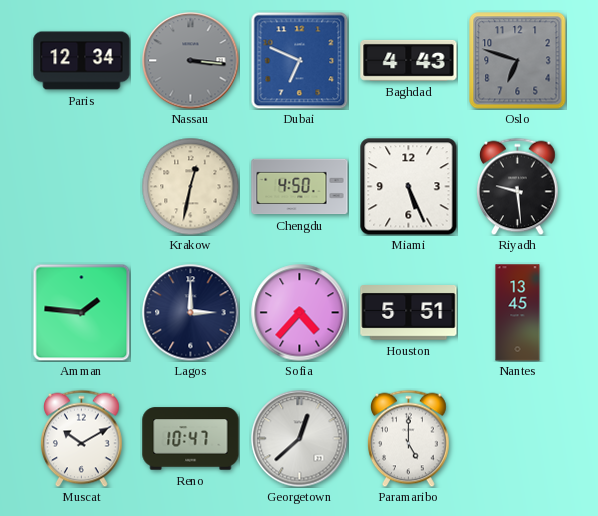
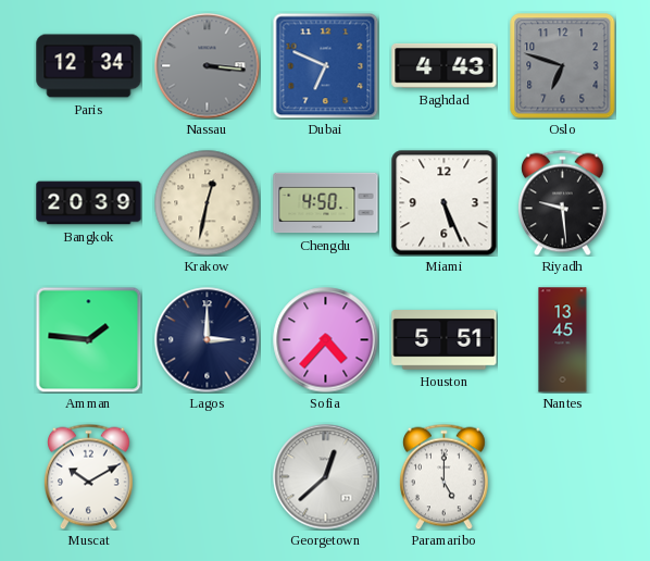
Bangkok: none -> 20:39
Reno: 10:47 -> none
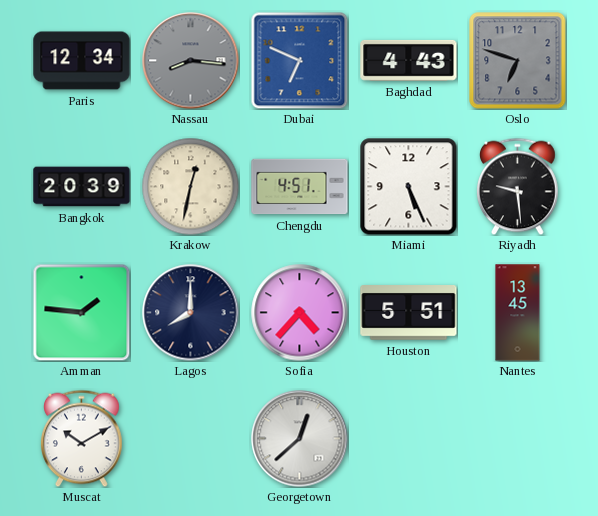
Nassau: 3:16 -> 8:16
Chengdu: 4:50 -> 4:51
Lagos: 3:00 -> 8:00
Paramaribo: 5:00 -> none
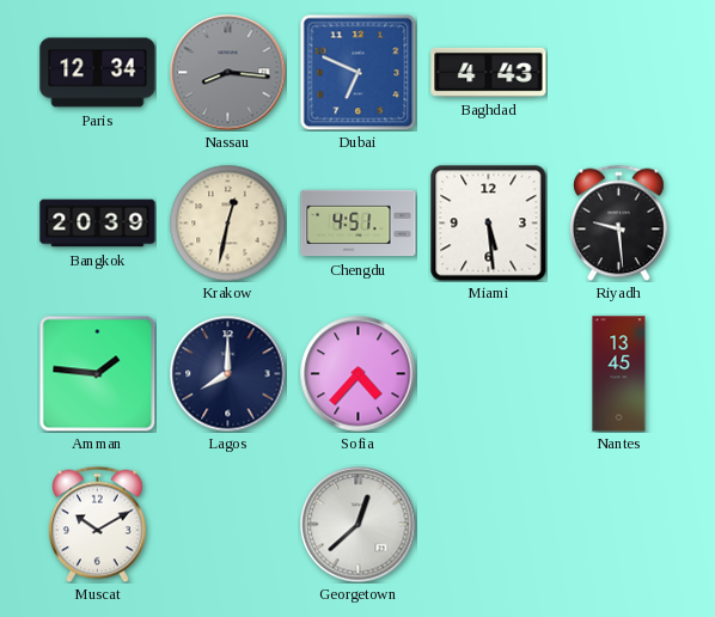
Oslo: 6:48 -> none
Miami: 5:26 -> 5:29
Houston: 5:51 -> none
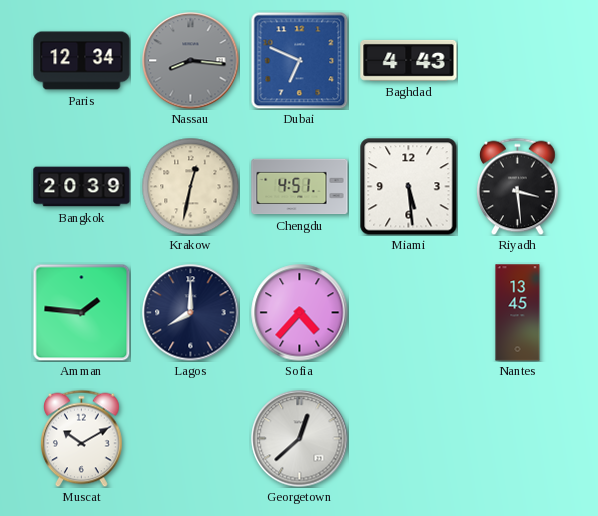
Riyadh: 9:29 -> 3:29
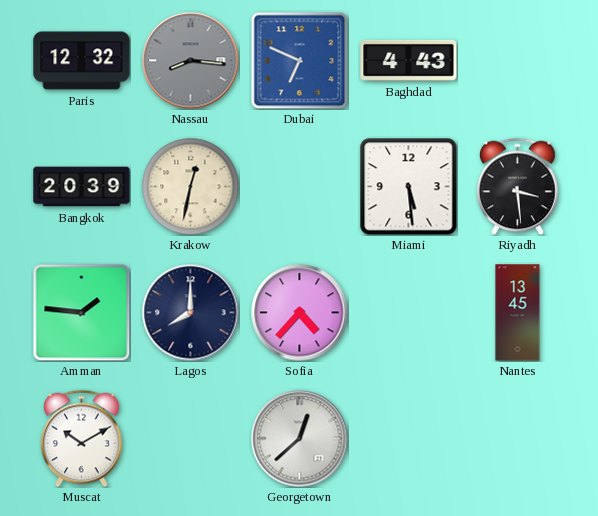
Paris: 12:34 -> 12:32
Chengdu: 4:51 -> none
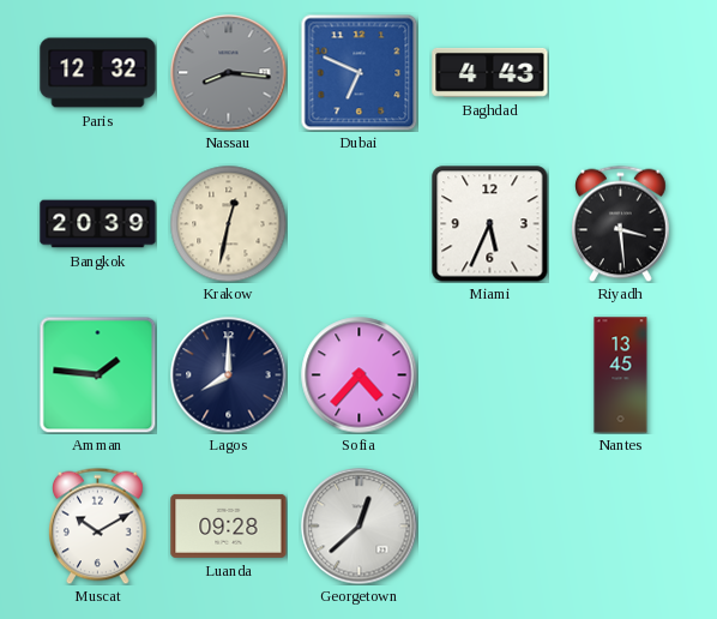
Miami: 5:29 -> 5:34
Luanda: none -> 09:28
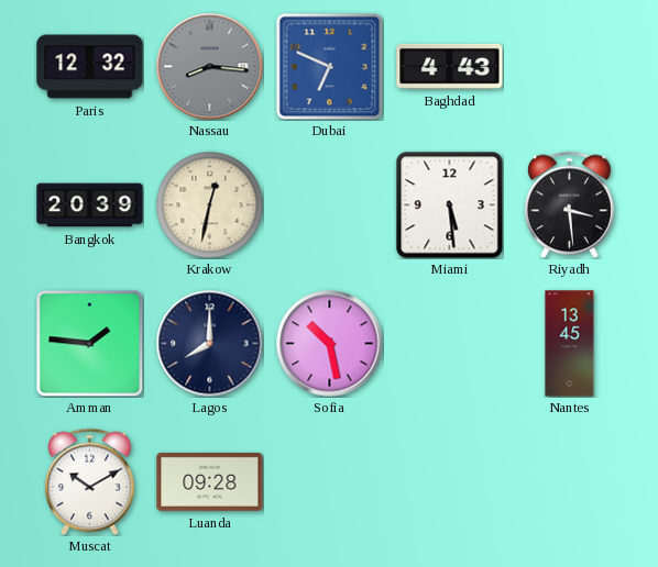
Miami: 5:34 -> 5:29
Sofia: 4:37 -> 10:28
Georgetown: 12:38 -> none
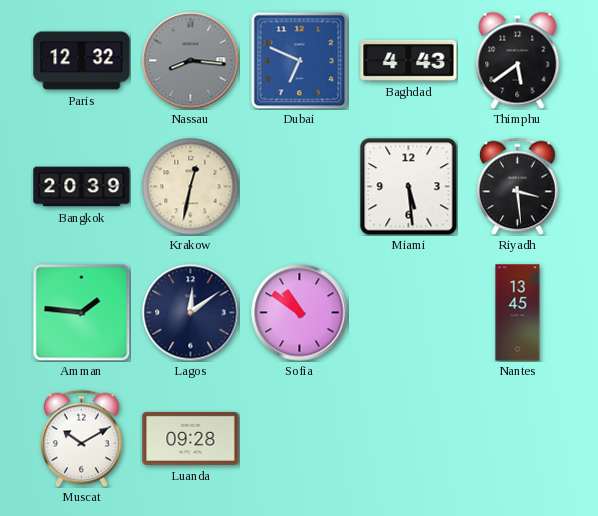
Thimphu: none -> 5:39
Lagos: 8:00 -> 12:09
Sofia: 10:28 -> 10:51
